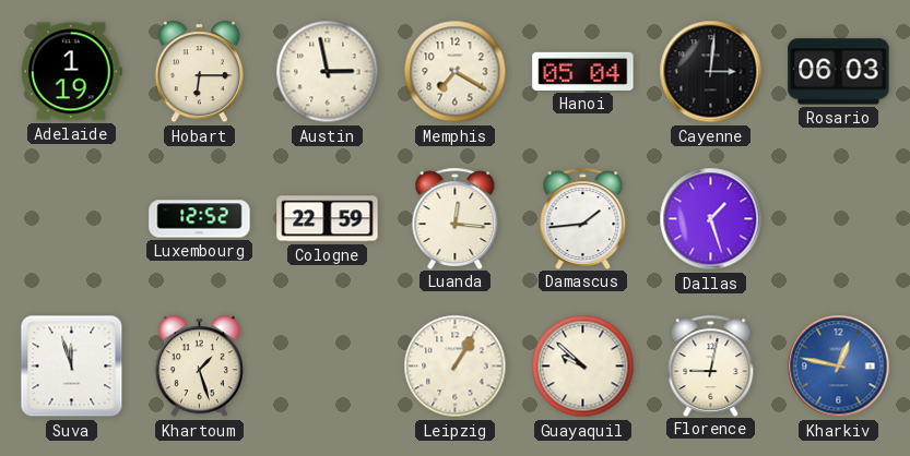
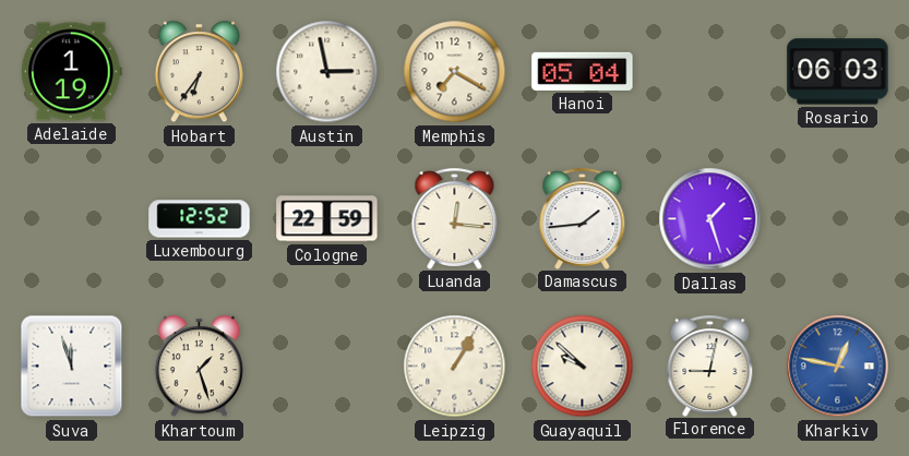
Hobart: 6:15 -> 6:36
Cayenne: 3:01 -> none
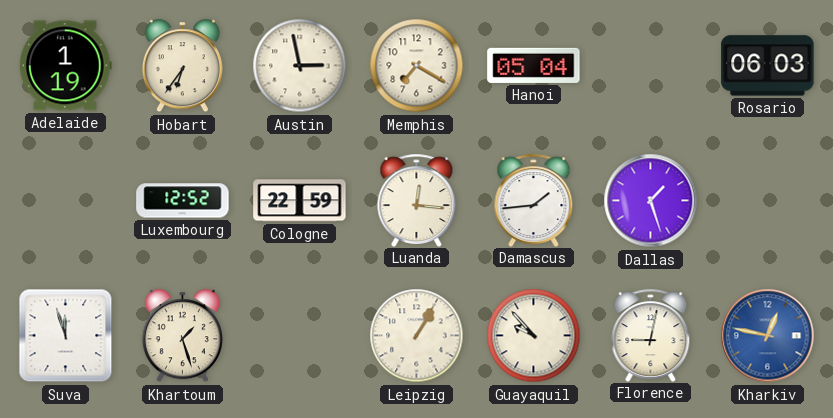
Guayaquil: 9:52 -> 9:53
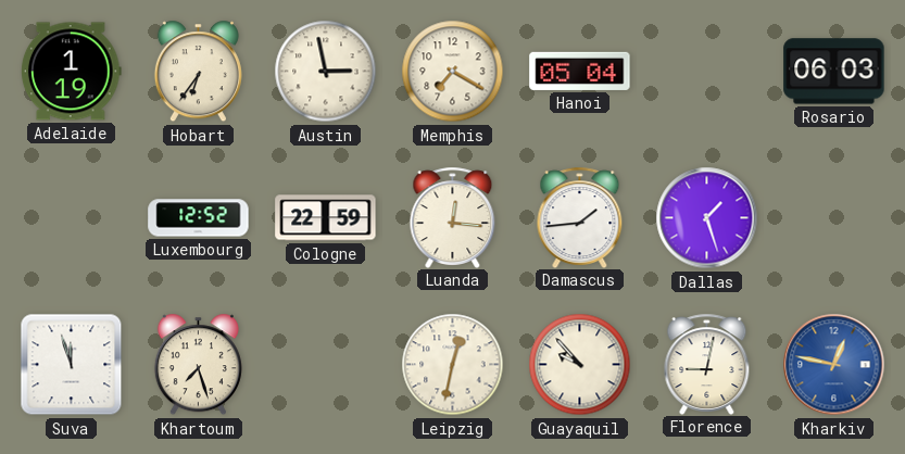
Khartoum: 1:27 -> 7:27
Leipzig: 1:05 -> 12:32
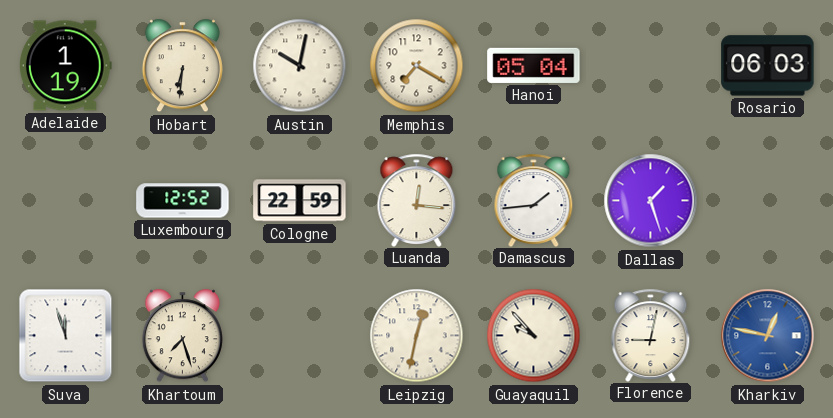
Hobart: 6:36 -> 6:31
Austin: 2:58 -> 10:02
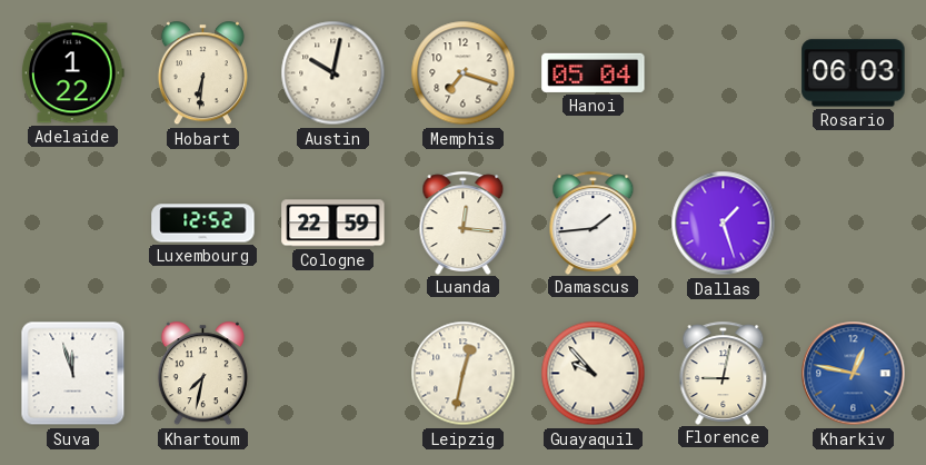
Adelaide: 1:19 -> 1:22
Memphis: 7:20 -> 7:18
Khartoum: 7:27 -> 7:32
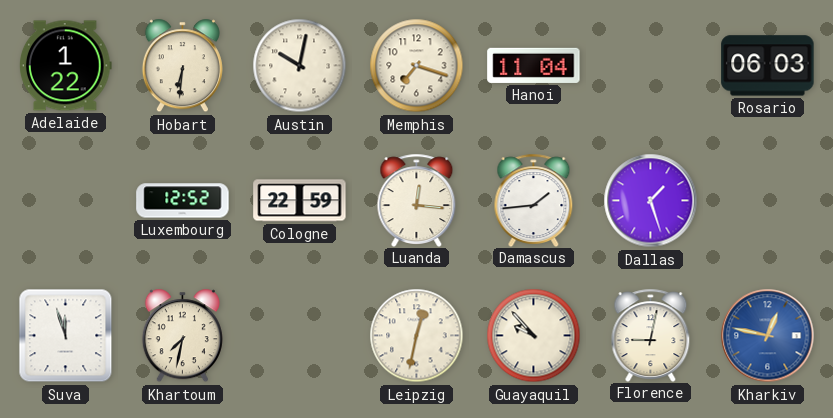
Hanoi: 05:04 -> 11:04
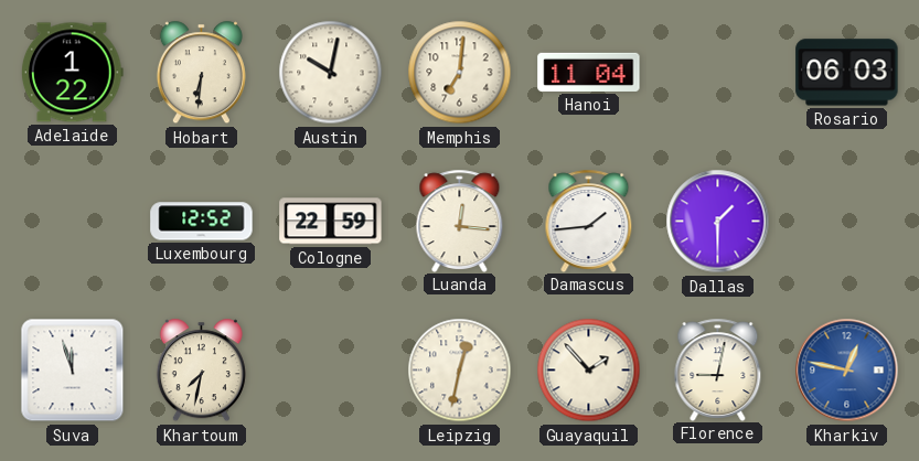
Memphis: 7:18 -> 7:01
Dallas: 1:27 -> 1:30
Guayaquil: 9:53 -> 1:53
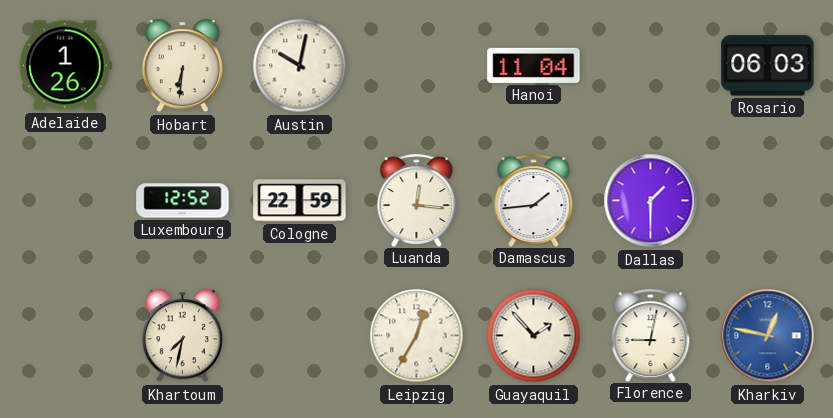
Adelaide: 1:22 -> 1:26
Memphis: 7:01 -> none
Suva: 11:57 -> none
Leipzig: 12:32 -> 12:35
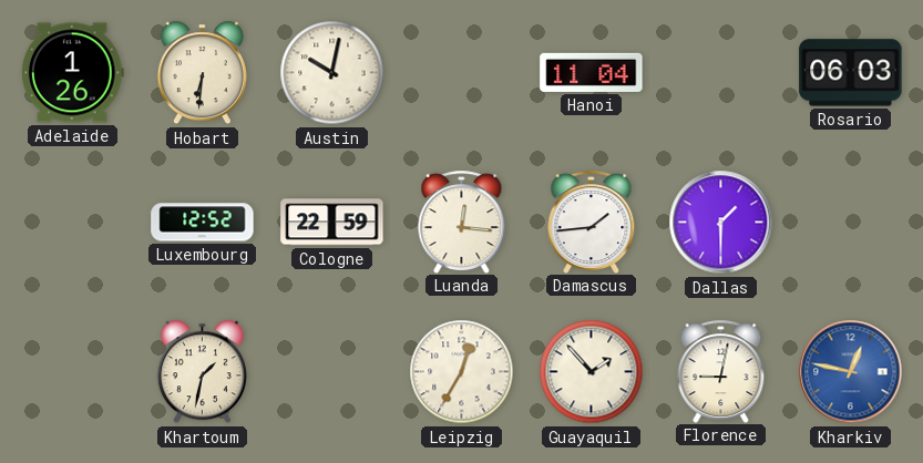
Khartoum: 7:32 -> 1:32
